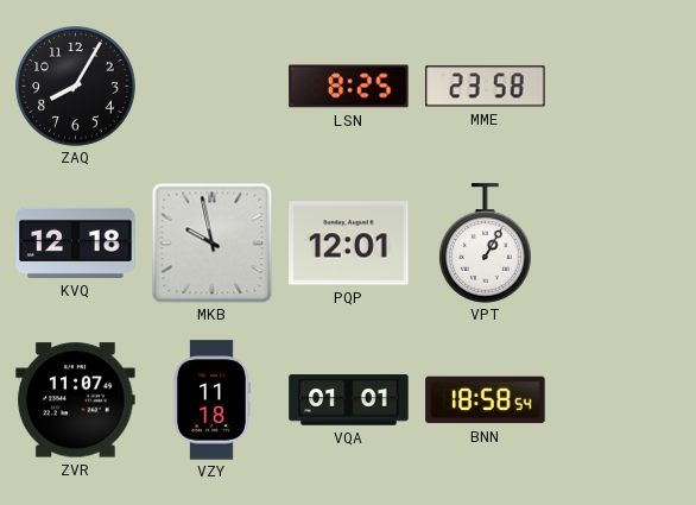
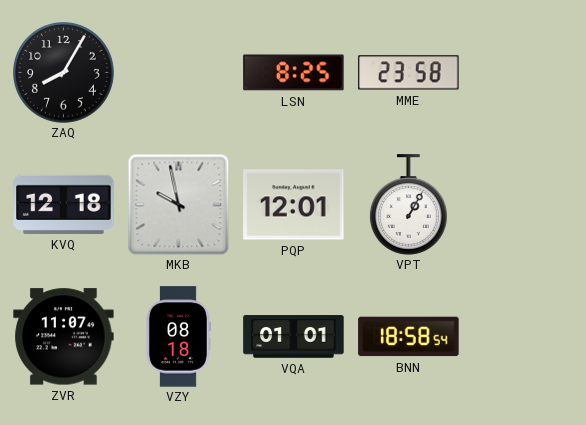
VZY: 11:18 -> 08:18
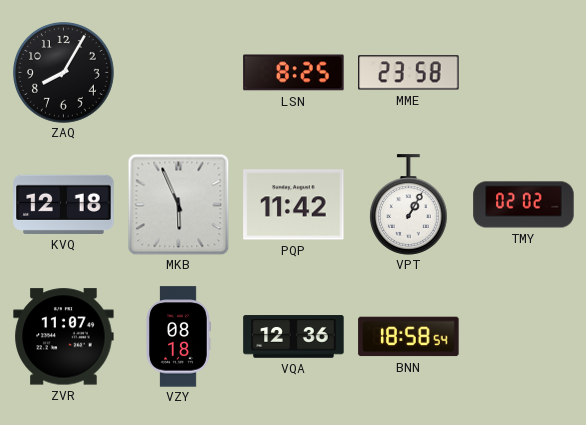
MKB: 9:58 -> 5:56
PQP: 12:01 -> 11:42
TMY: none -> 02:02
VQA: 01:01 -> 12:36
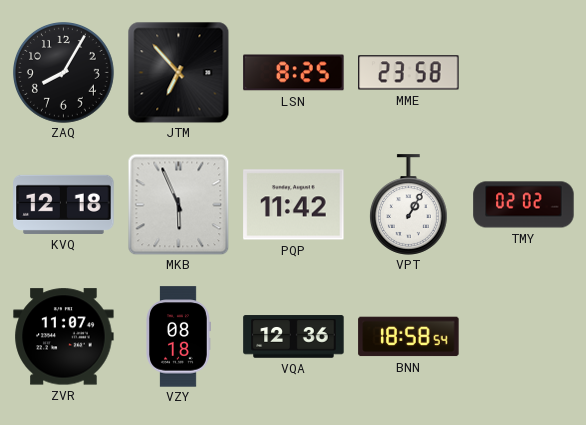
JTM: none -> 6:53
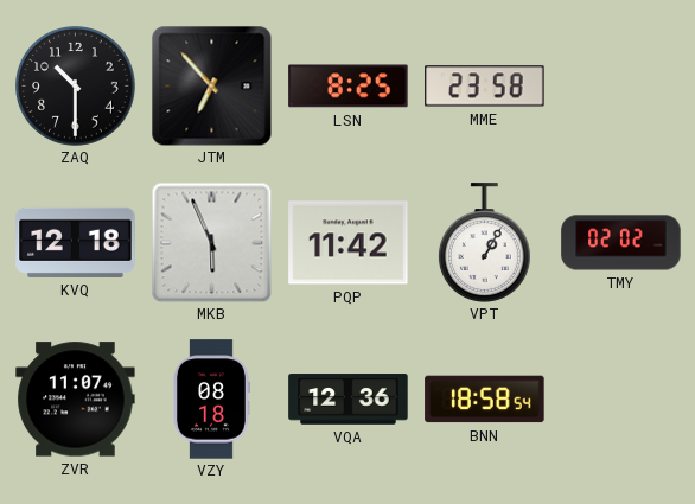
ZAQ: 8:05 -> 10:30
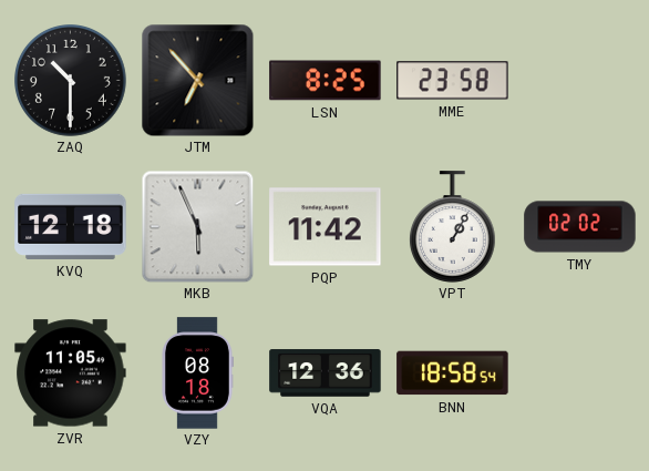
ZVR: 11:07 -> 11:05
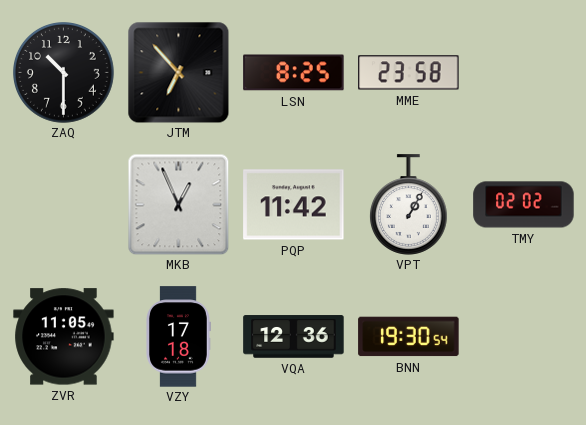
KVQ: 12:18 -> none
MKB: 5:56 -> 12:56
VZY: 08:18 -> 17:18
BNN: 18:58 -> 19:30
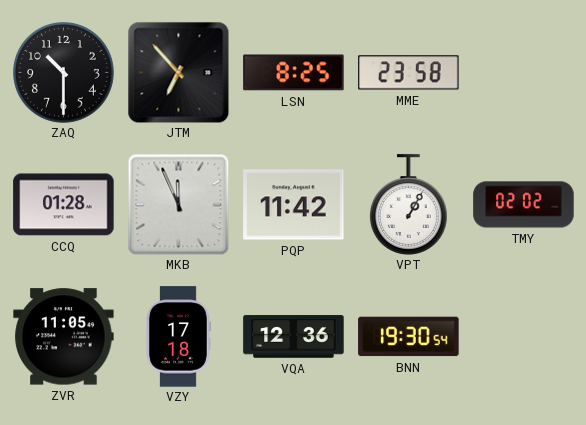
CCQ: none -> 01:28
MKB: 12:56 -> 11:56
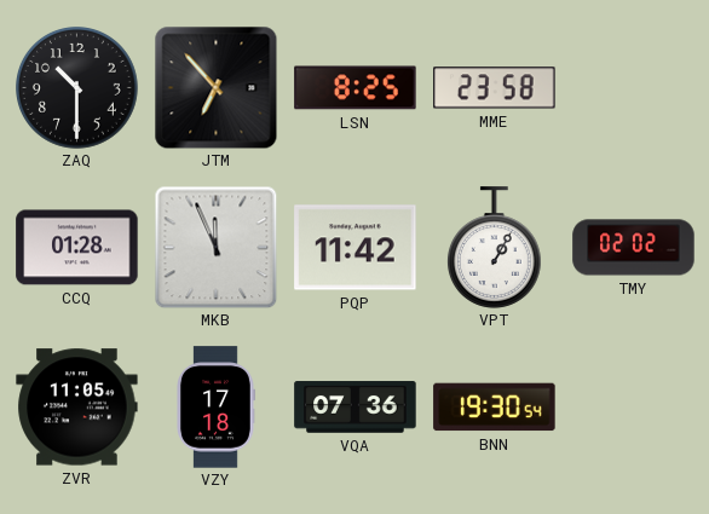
VQA: 12:36 -> 07:36
